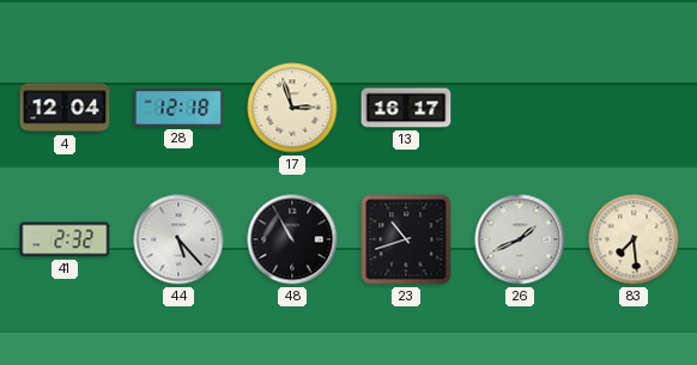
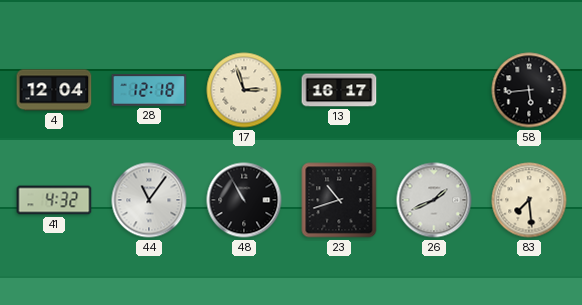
58: none -> 5:44
41: 2:32 -> 4:32
44: 5:23 -> 11:06
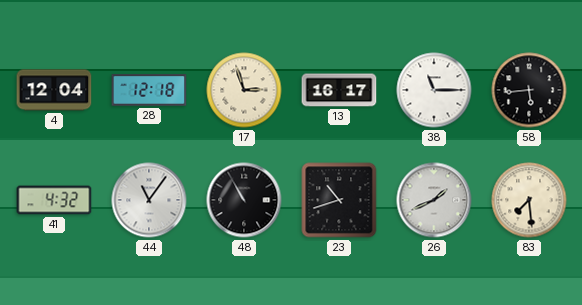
38: none -> 11:15
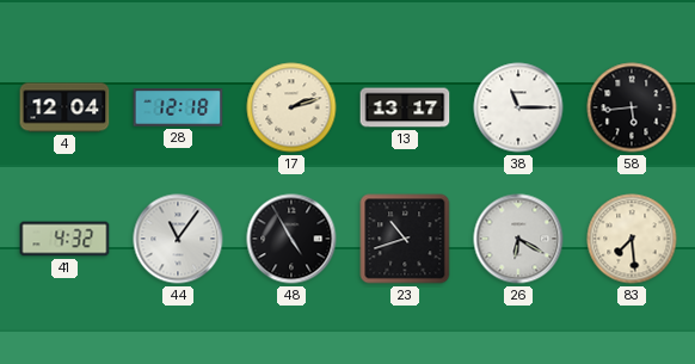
17: 2:57 -> 2:12
13: 16:17 -> 13:17
48: 10:55 -> 4:55
26: 1:41 -> 6:20
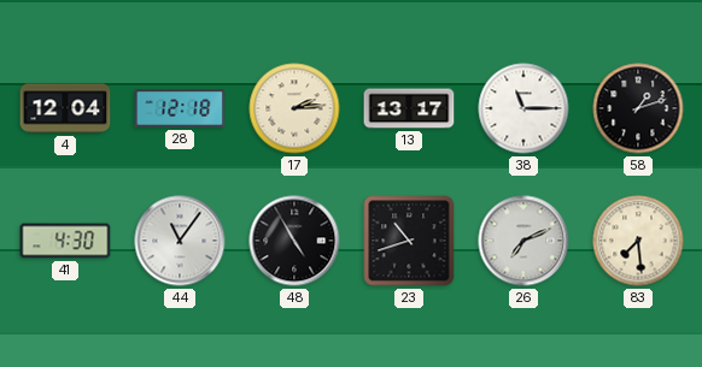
17: 2:12 -> 2:14
58: 5:44 -> 1:12
41: 4:32 -> 4:30
26: 6:20 -> 7:11
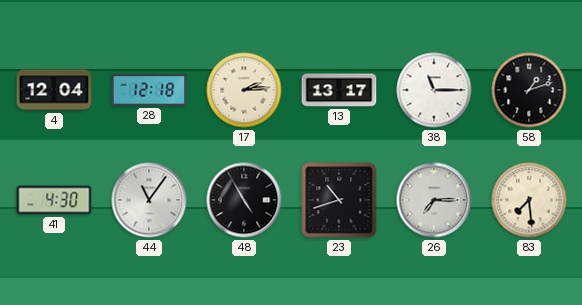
26: 7:11 -> 7:15
